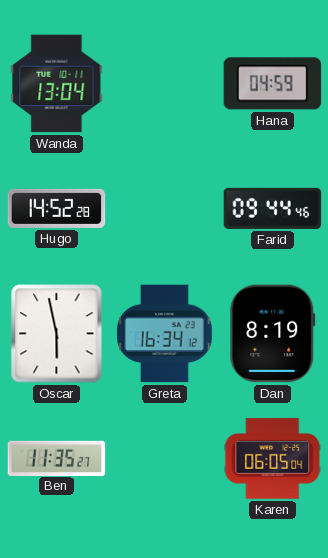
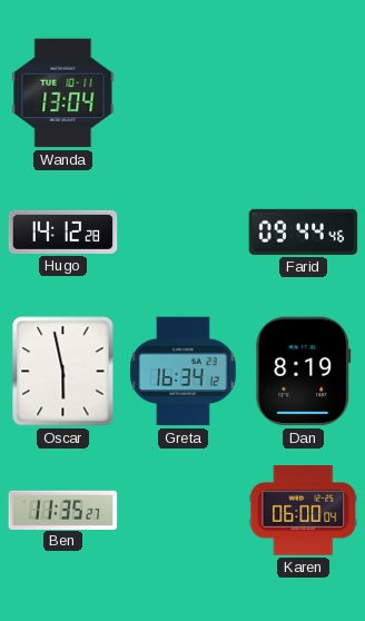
Hana: 04:59 -> none
Hugo: 14:52 -> 14:12
Karen: 06:05 -> 06:00
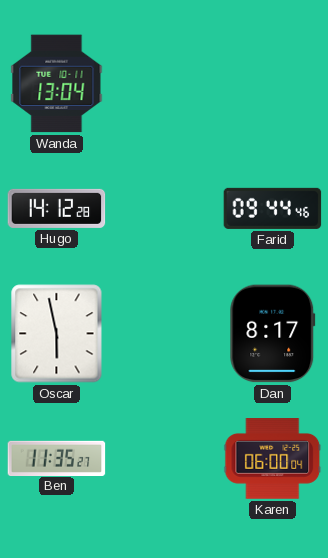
Greta: 16:34 -> none
Dan: 8:19 -> 8:17
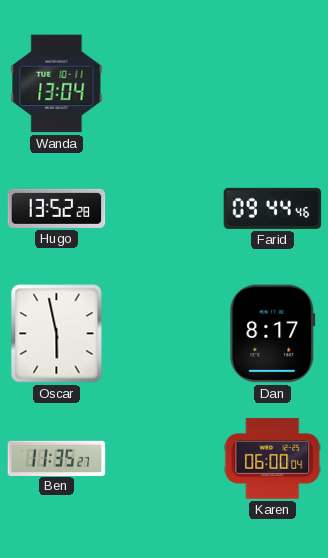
Hugo: 14:12 -> 13:52
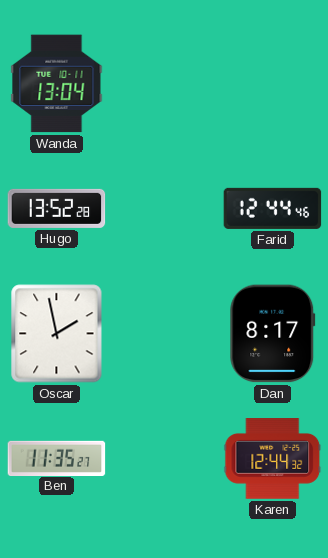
Farid: 09:44 -> 12:44
Oscar: 5:58 -> 1:58
Karen: 06:00 -> 12:44
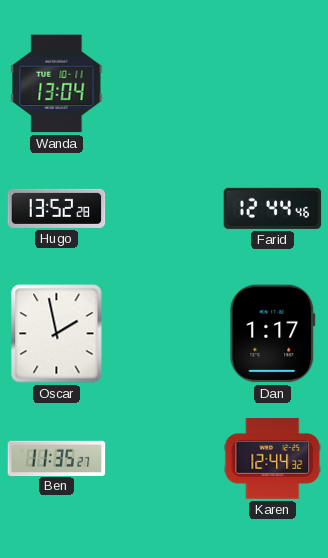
Dan: 8:17 -> 1:17
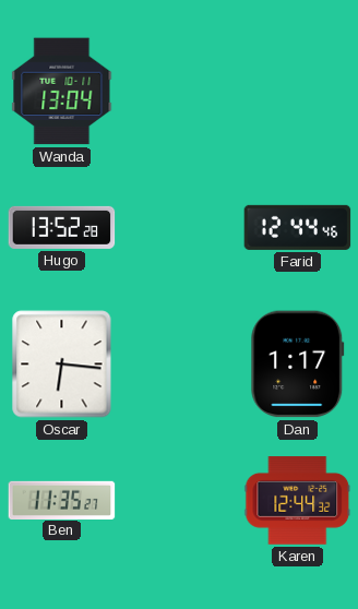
Oscar: 1:58 -> 6:16
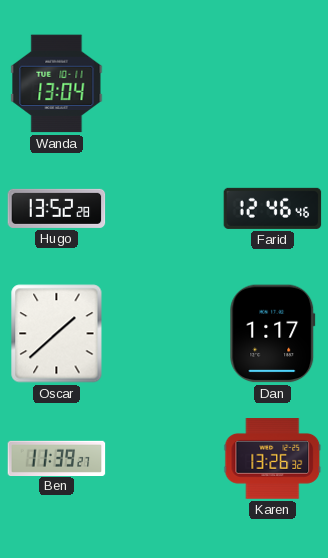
Farid: 12:44 -> 12:46
Oscar: 6:16 -> 1:38
Ben: 11:35 -> 11:39
Karen: 12:44 -> 13:26
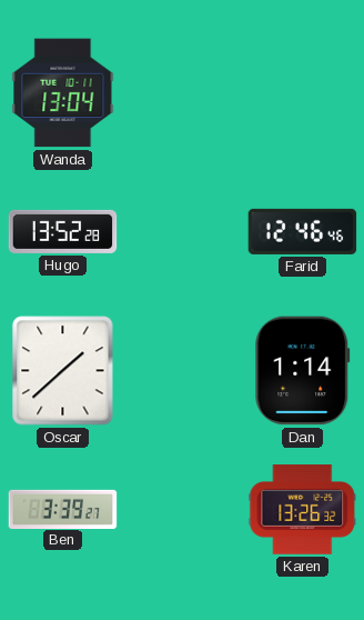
Dan: 1:17 -> 1:14
Ben: 11:39 -> 3:39
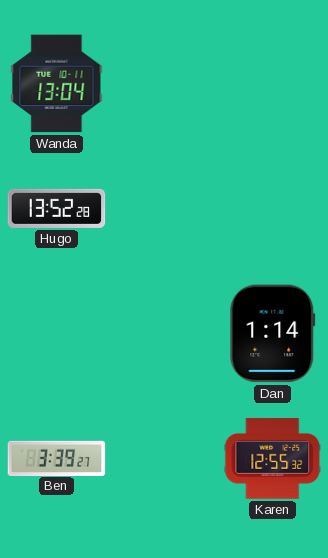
Farid: 12:46 -> none
Oscar: 1:38 -> none
Karen: 13:26 -> 12:55
